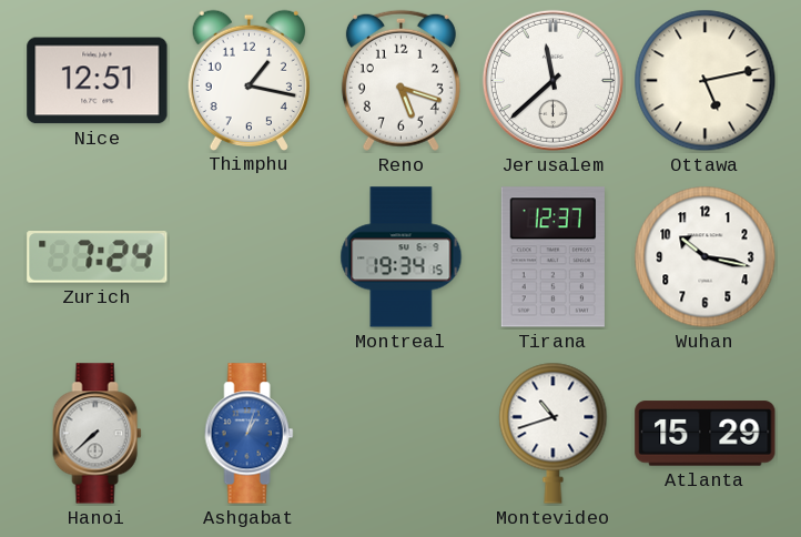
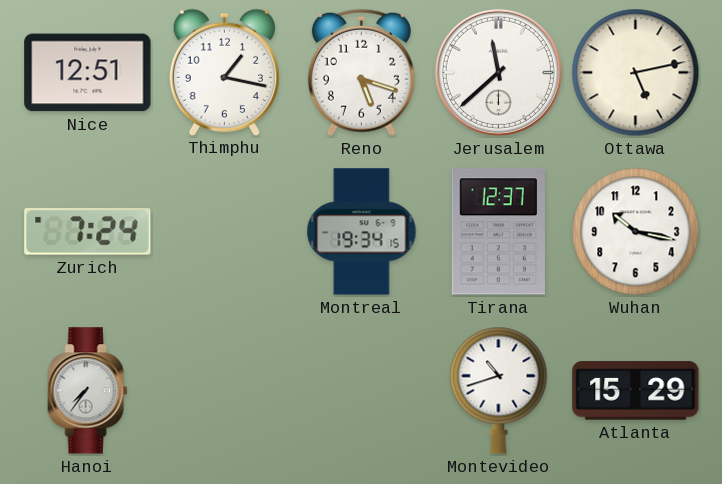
Hanoi: 7:38 -> 7:36
Ashgabat: 1:03 -> none
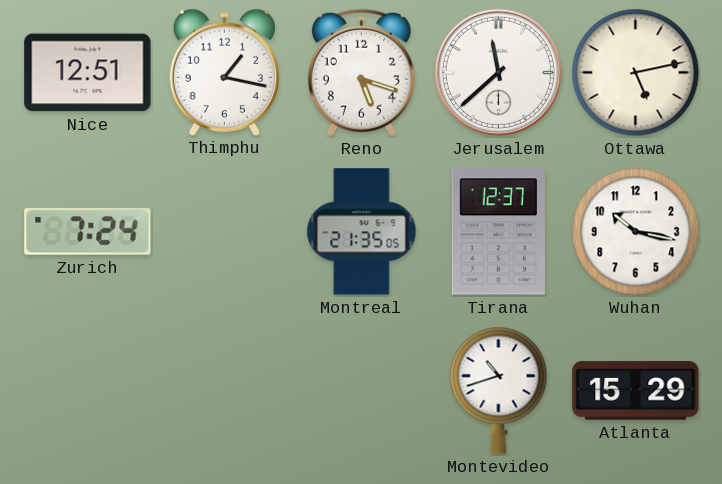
Montreal: 19:34 -> 21:35
Hanoi: 7:36 -> none
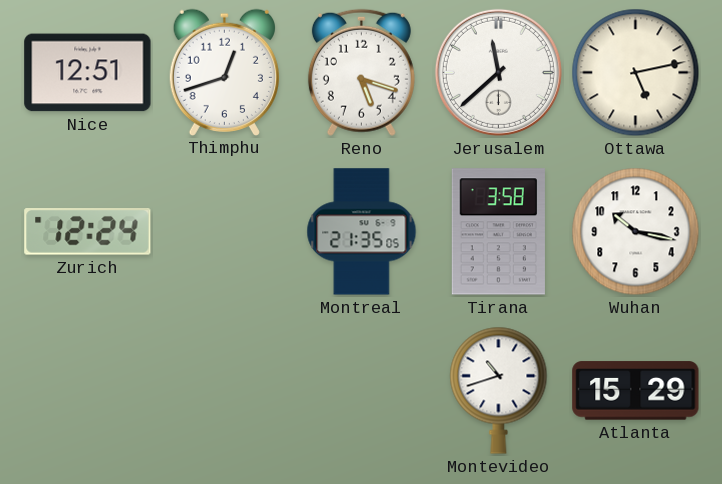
Thimphu: 1:17 -> 12:42
Zurich: 7:24 -> 12:24
Tirana: 12:37 -> 3:58
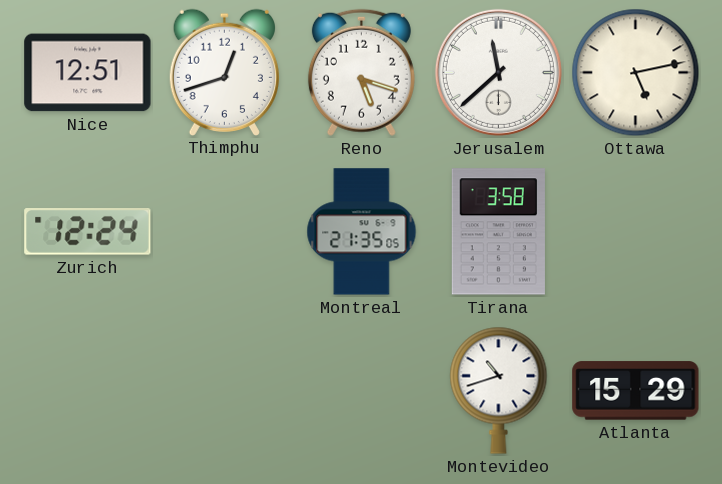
Wuhan: 10:17 -> none
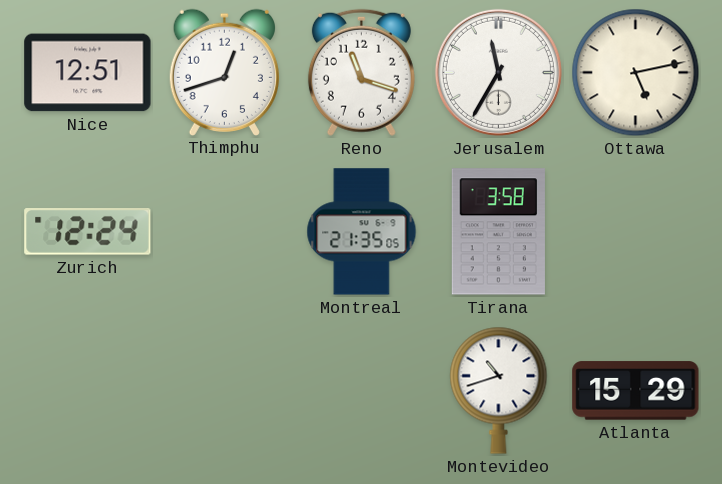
Reno: 5:18 -> 11:18
Jerusalem: 11:38 -> 11:35
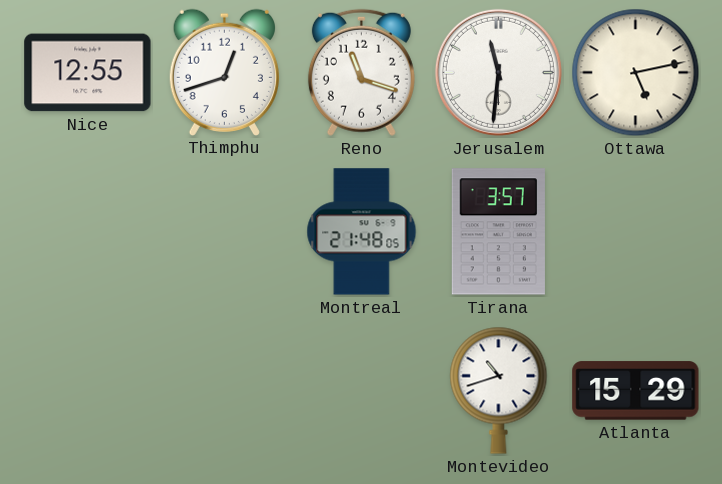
Nice: 12:51 -> 12:55
Jerusalem: 11:35 -> 11:31
Zurich: 12:24 -> none
Montreal: 21:35 -> 21:48
Tirana: 3:58 -> 3:57
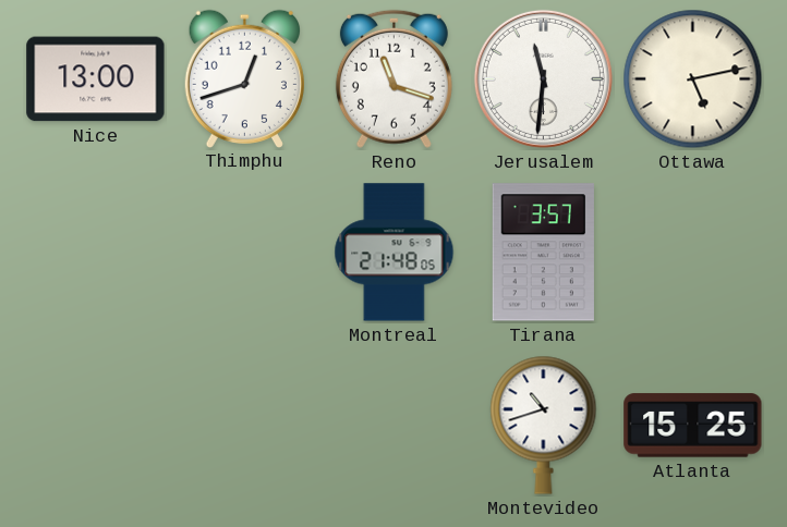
Nice: 12:55 -> 13:00
Atlanta: 15:29 -> 15:25
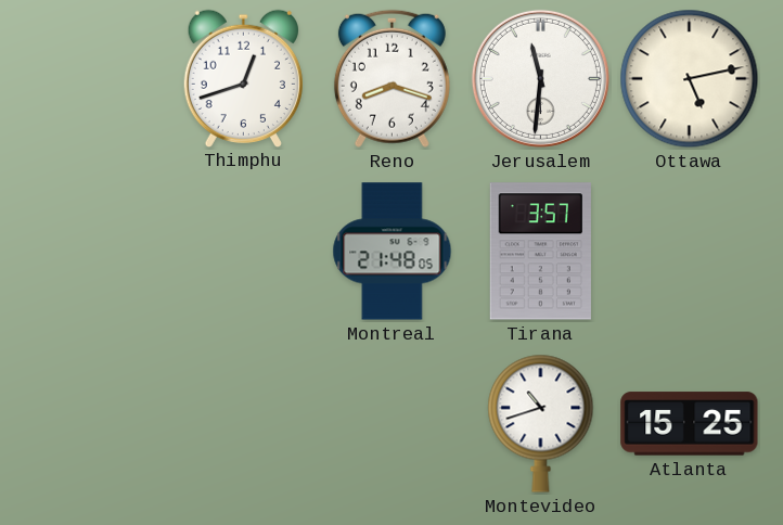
Nice: 13:00 -> none
Reno: 11:18 -> 8:18
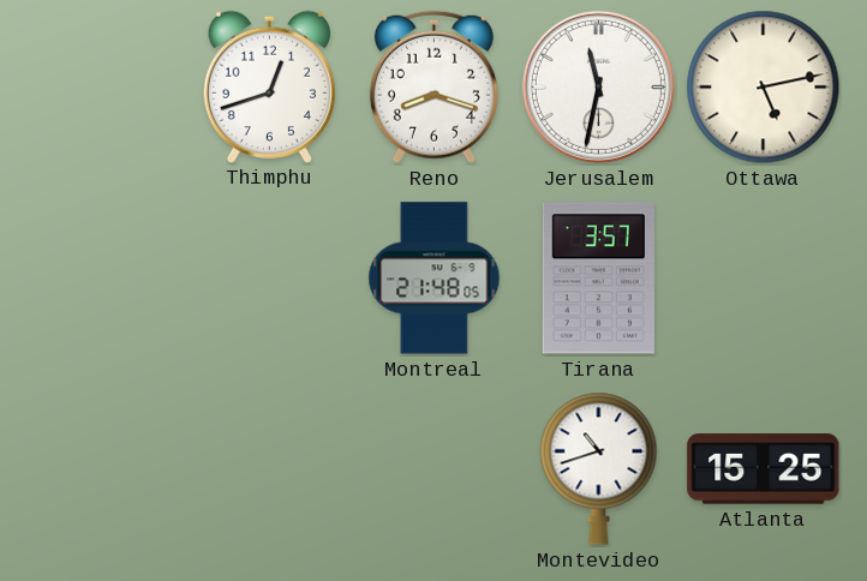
Jerusalem: 11:31 -> 11:32
